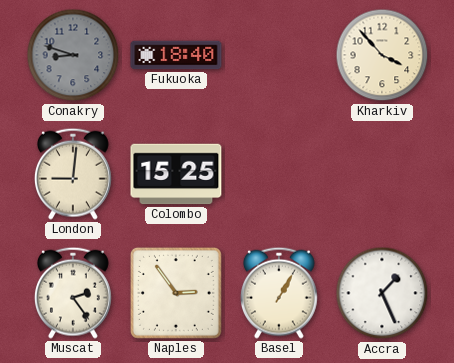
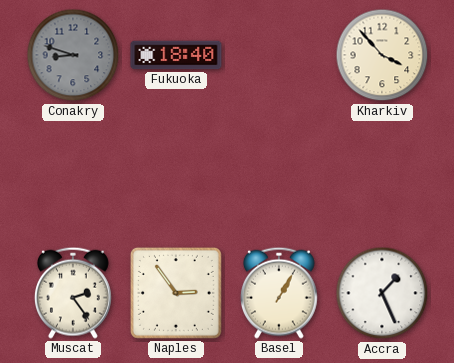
London: 9:01 -> none
Colombo: 15:25 -> none
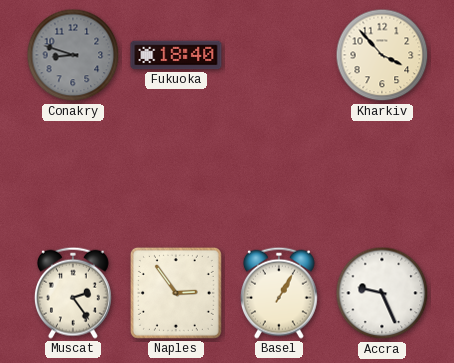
Accra: 1:26 -> 9:26
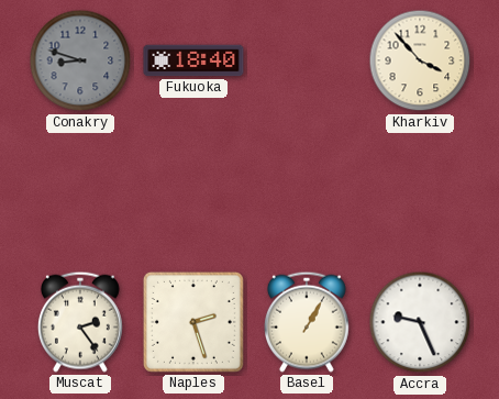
Naples: 2:54 -> 2:27
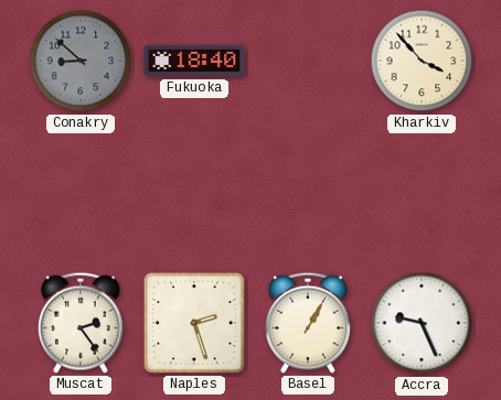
Conakry: 8:48 -> 8:52
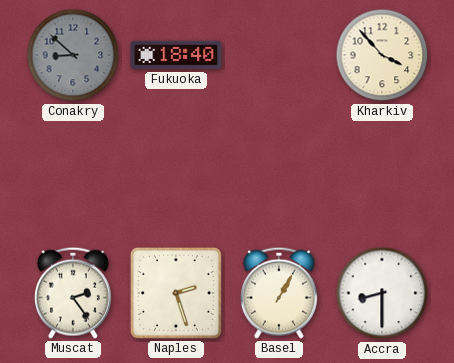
Accra: 9:26 -> 8:30
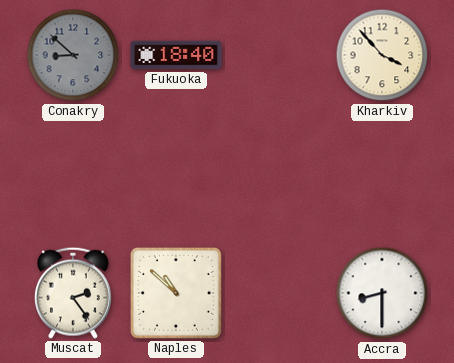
Naples: 2:27 -> 10:52
Basel: 1:05 -> none
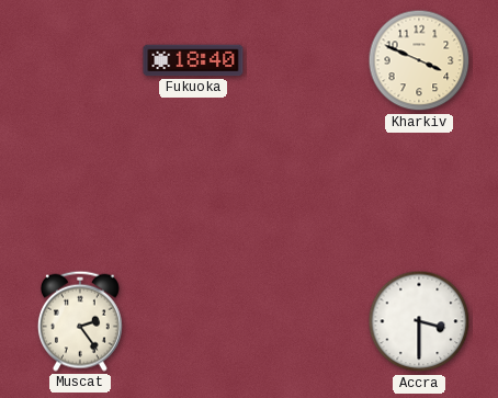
Conakry: 8:52 -> none
Kharkiv: 3:53 -> 3:49
Naples: 10:52 -> none
Accra: 8:30 -> 3:30
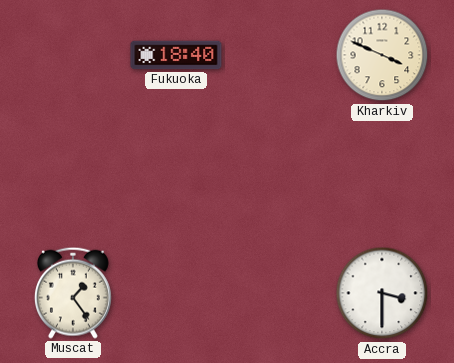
Muscat: 2:24 -> 1:24
